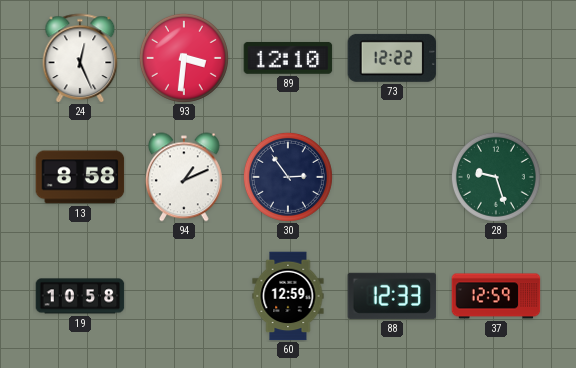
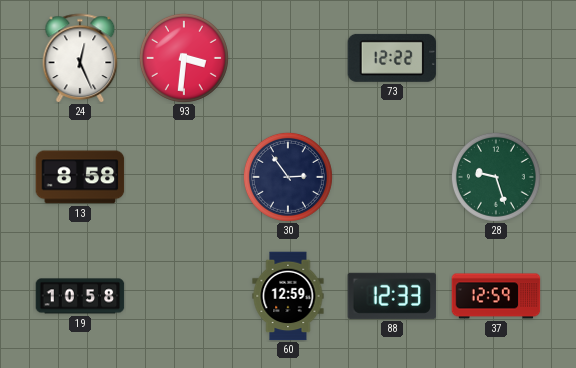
89: 12:10 -> none
94: 1:11 -> none
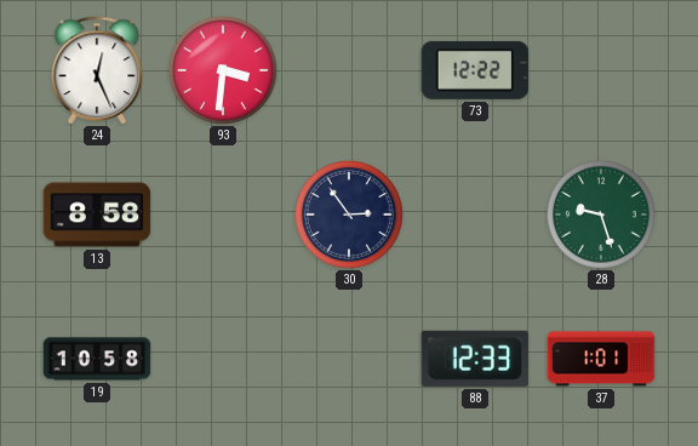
60: 12:59 -> none
37: 12:59 -> 1:01
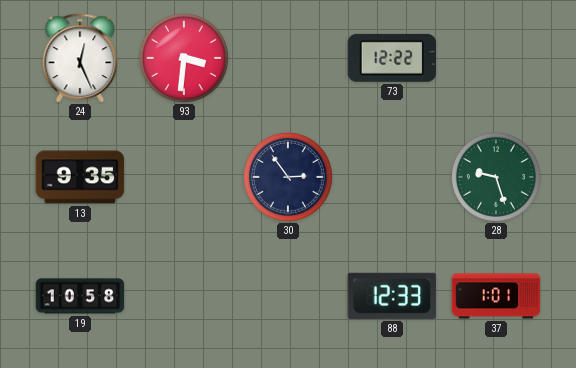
13: 8:58 -> 9:35
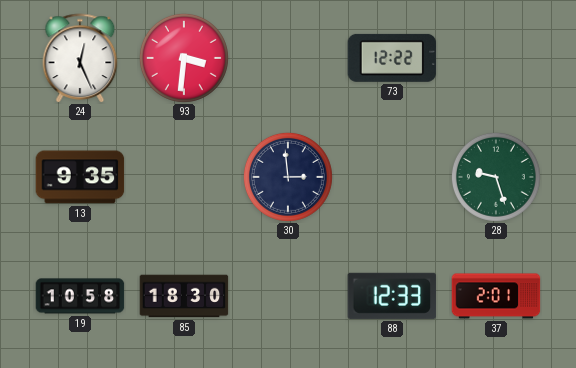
30: 2:54 -> 2:59
85: none -> 18:30
37: 1:01 -> 2:01
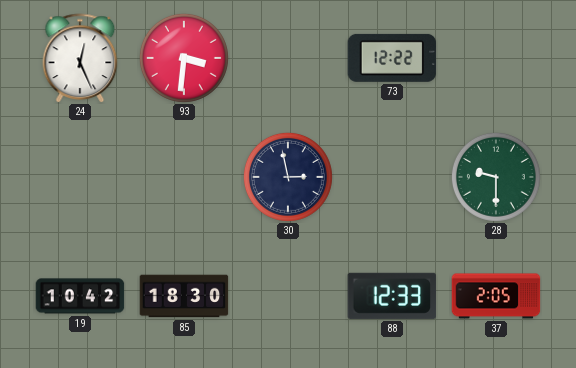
13: 9:35 -> none
30: 2:59 -> 2:58
28: 9:27 -> 9:30
19: 10:58 -> 10:42
37: 2:01 -> 2:05
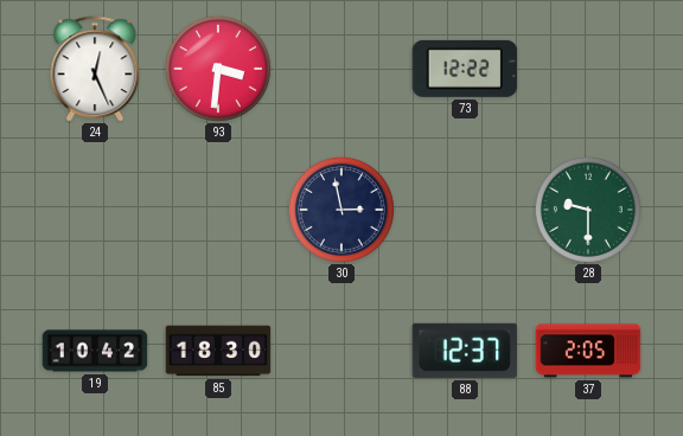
88: 12:33 -> 12:37
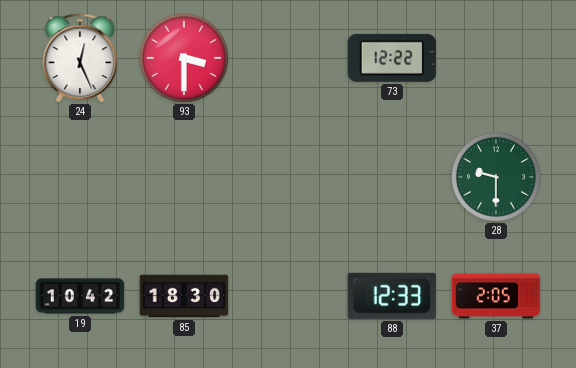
93: 3:31 -> 3:30
30: 2:58 -> none
88: 12:37 -> 12:33
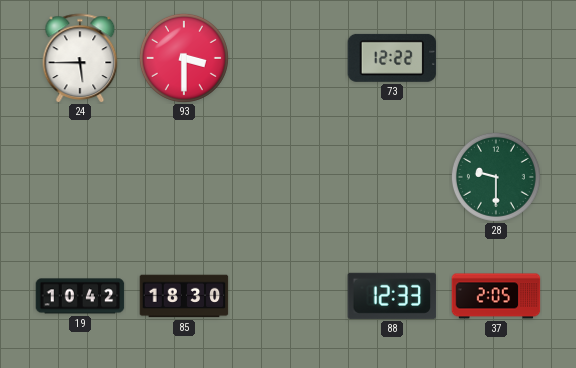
24: 12:26 -> 5:45
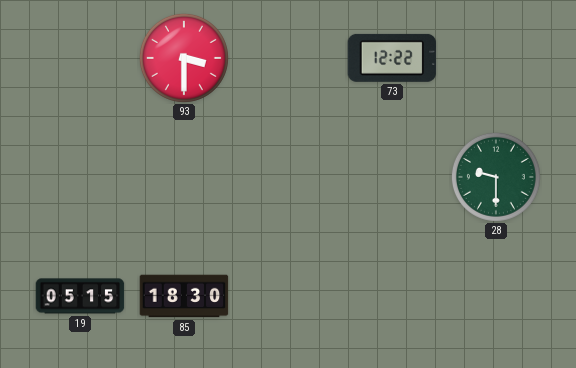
24: 5:45 -> none
19: 10:42 -> 05:15
88: 12:33 -> none
37: 2:05 -> none
